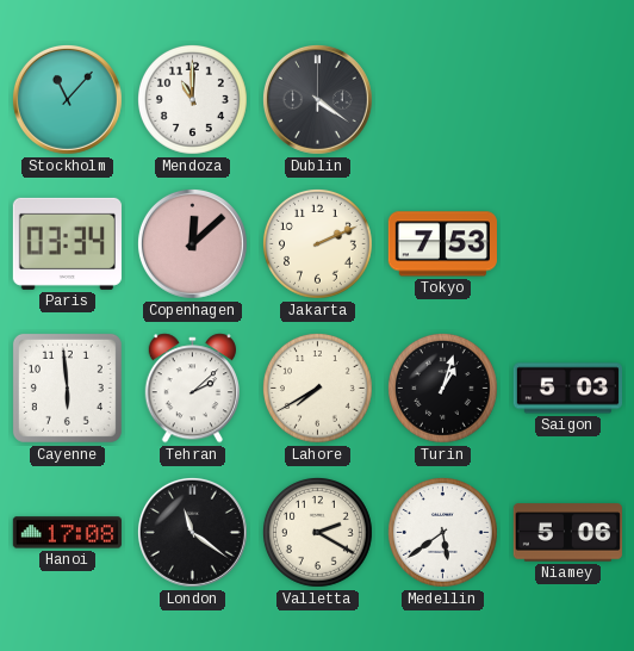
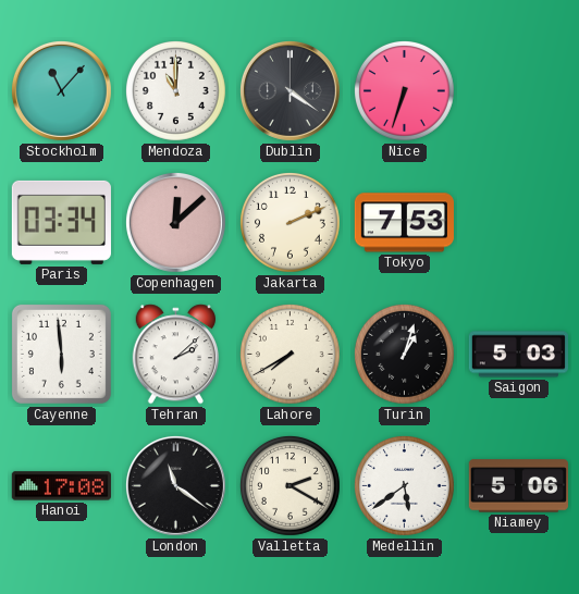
Nice: none -> 6:33
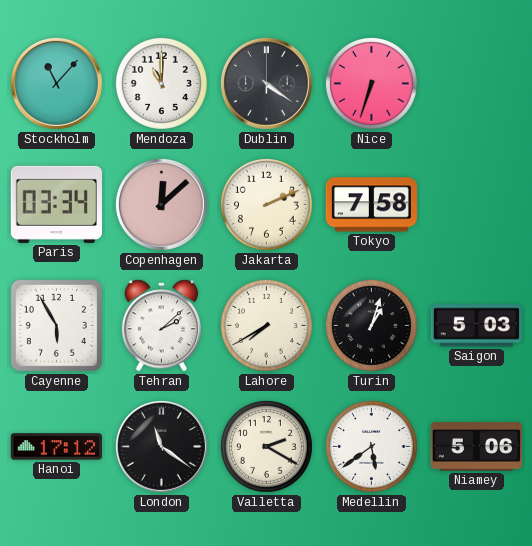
Tokyo: 7:53 -> 7:58
Cayenne: 5:59 -> 5:55
Hanoi: 17:08 -> 17:12
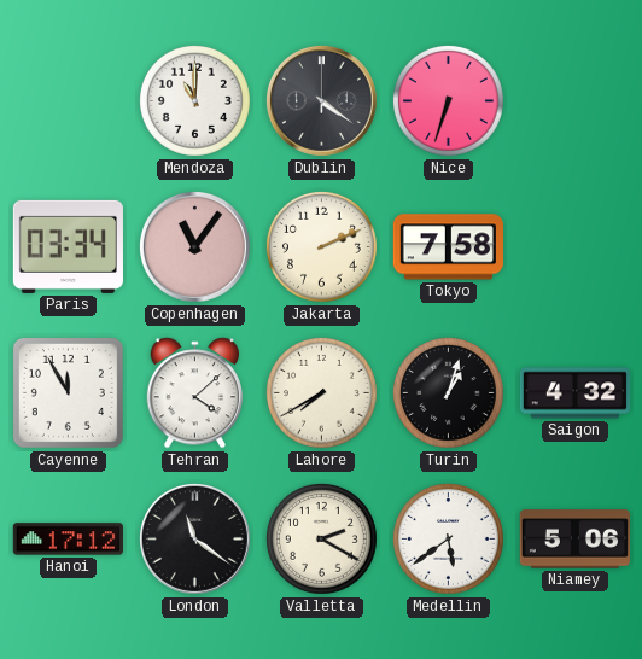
Stockholm: 11:07 -> none
Copenhagen: 12:08 -> 11:06
Cayenne: 5:55 -> 11:55
Tehran: 2:08 -> 4:08
Saigon: 5:03 -> 4:32
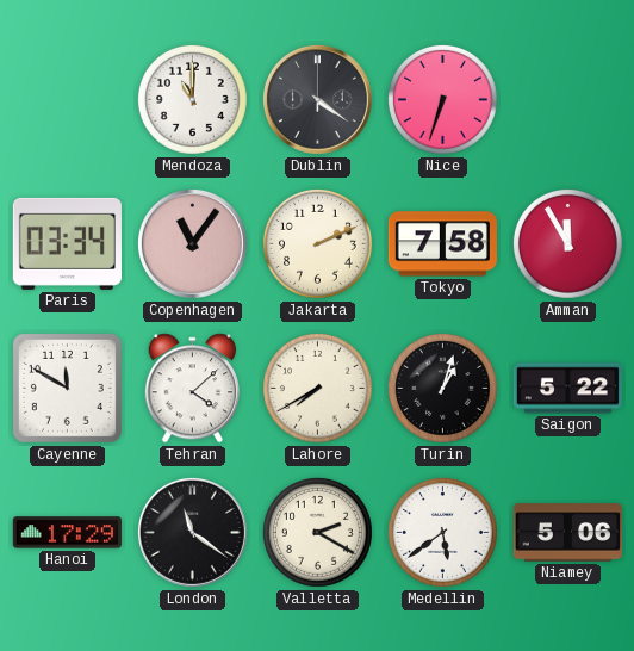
Amman: none -> 11:55
Cayenne: 11:55 -> 11:50
Saigon: 4:32 -> 5:22
Hanoi: 17:12 -> 17:29
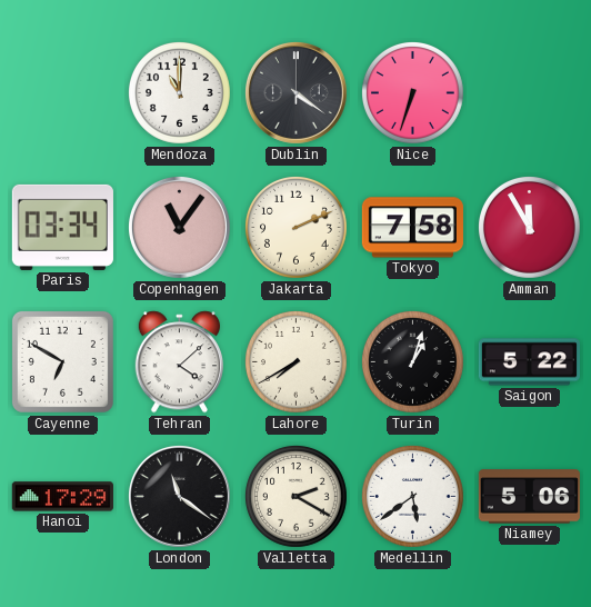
Cayenne: 11:50 -> 6:50
